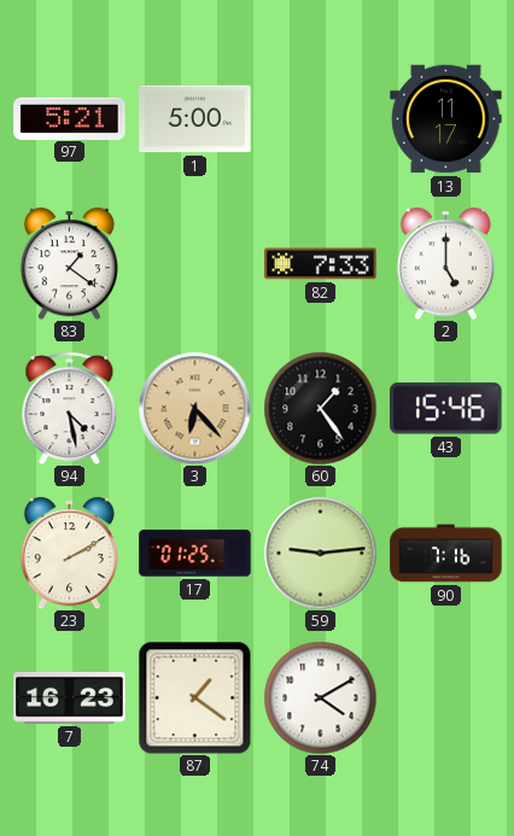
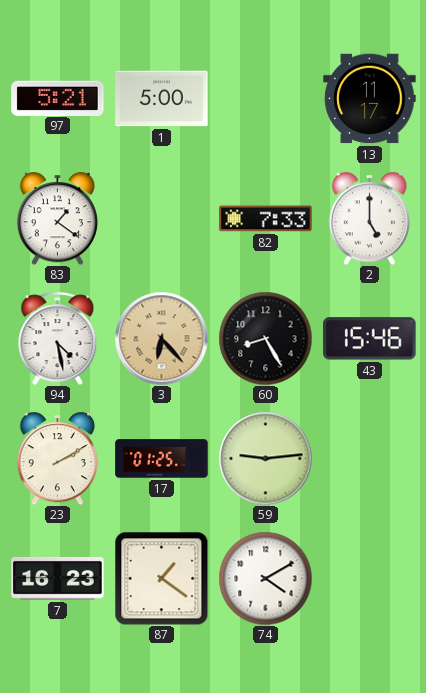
60: 1:24 -> 8:25
90: 7:16 -> none
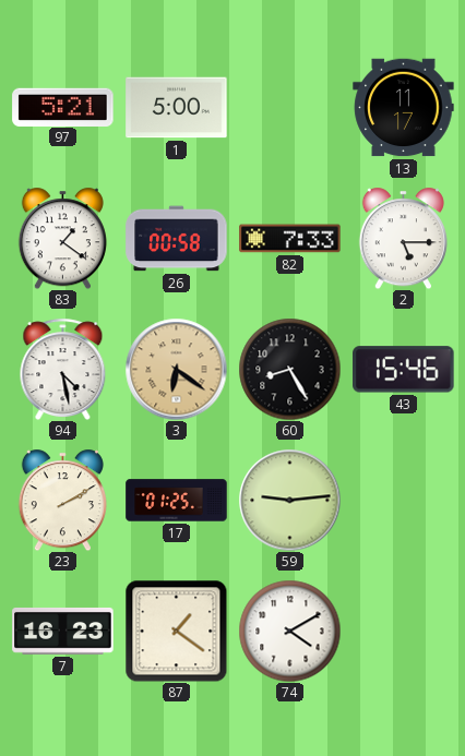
26: none -> 00:58
2: 5:00 -> 5:15
3: 6:23 -> 6:21
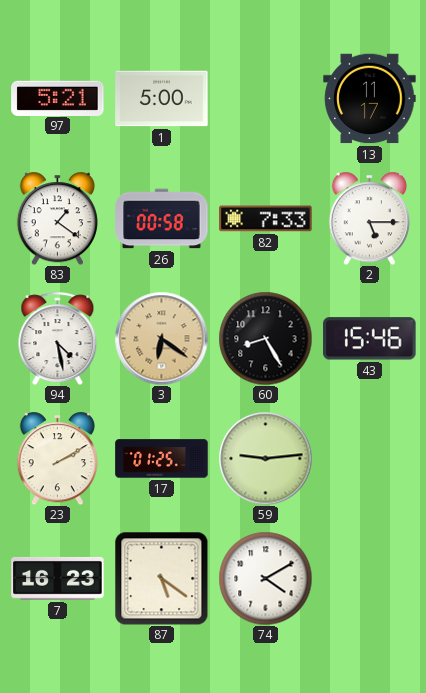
87: 1:21 -> 5:21
